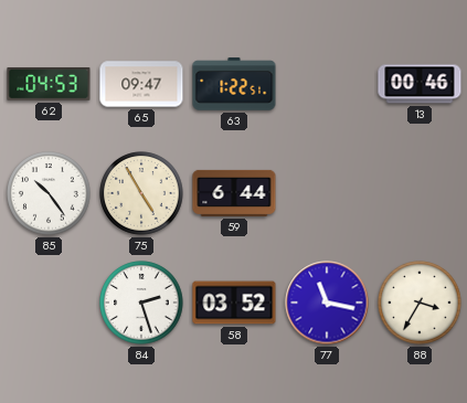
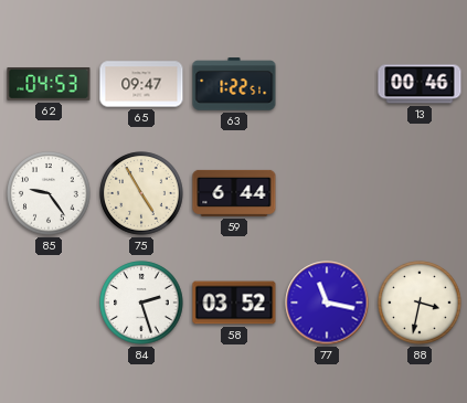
85: 10:24 -> 9:24
88: 3:35 -> 3:32
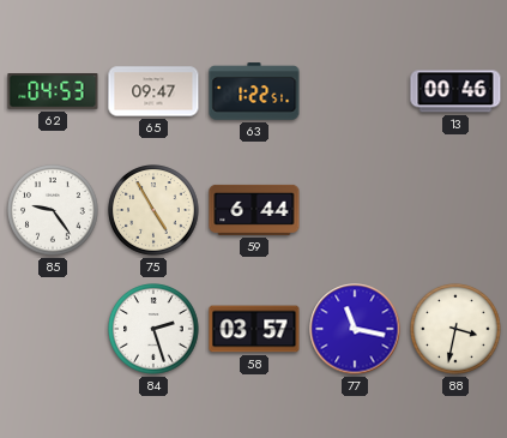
58: 03:52 -> 03:57
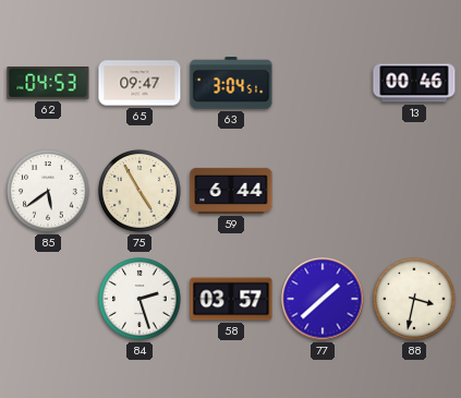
63: 1:22 -> 3:04
85: 9:24 -> 5:39
77: 11:17 -> 1:38
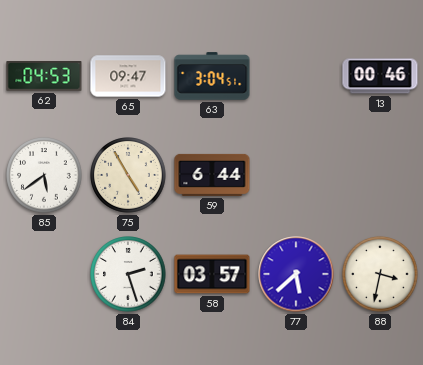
77: 1:38 -> 5:38
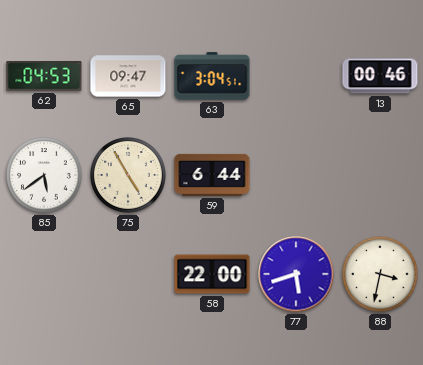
84: 2:27 -> none
58: 03:57 -> 22:00
77: 5:38 -> 5:42
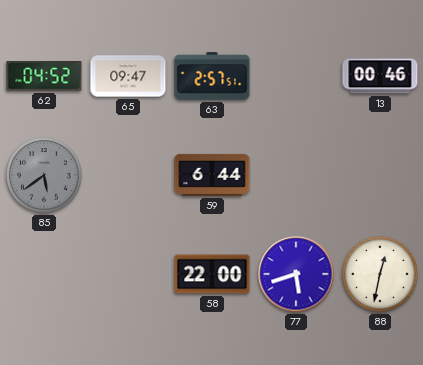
62: 04:53 -> 04:52
63: 3:04 -> 2:57
85 dial: white -> grey
75: 4:55 -> none
88: 3:32 -> 12:32
